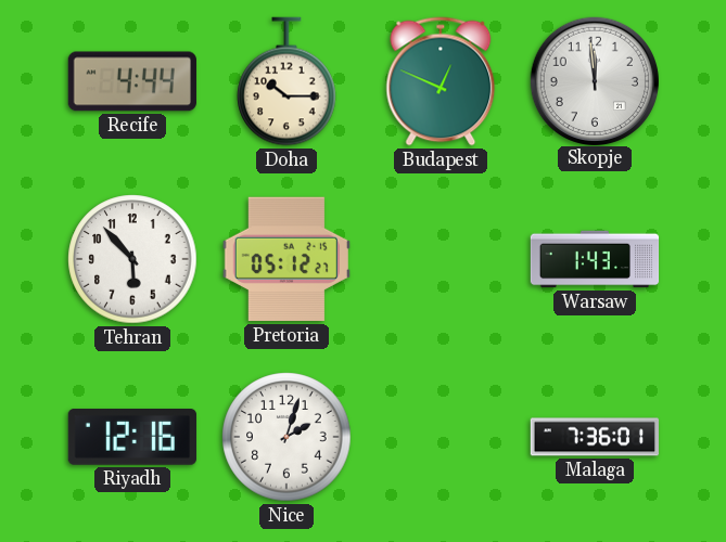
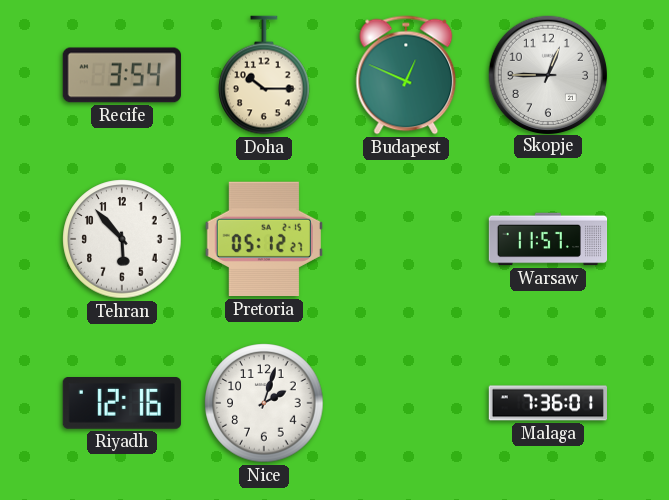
Recife: 4:44 -> 3:54
Skopje: 11:59 -> 12:45
Warsaw: 1:43 -> 11:57
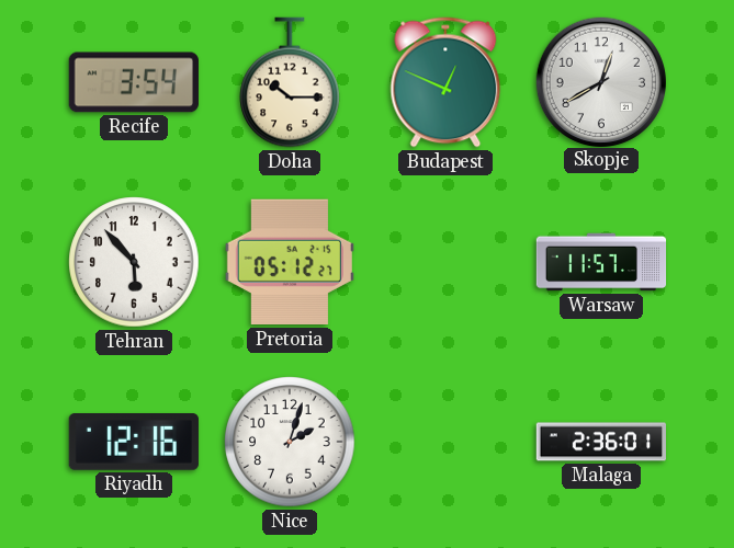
Skopje: 12:45 -> 12:40
Malaga: 7:36 -> 2:36
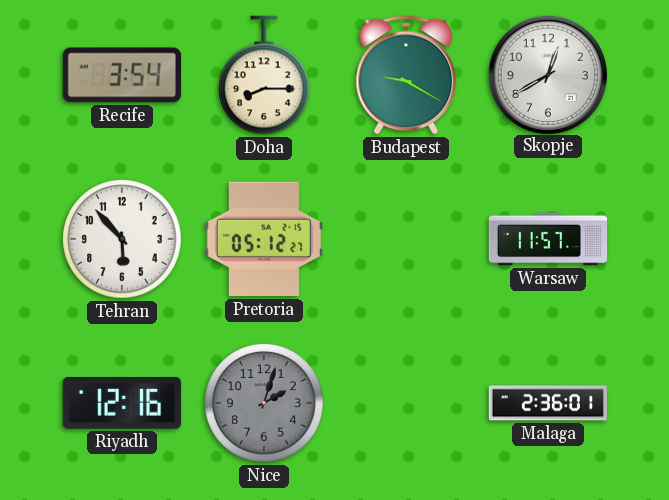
Doha: 10:15 -> 8:15
Budapest: 12:49 -> 9:20
Nice dial: white -> grey
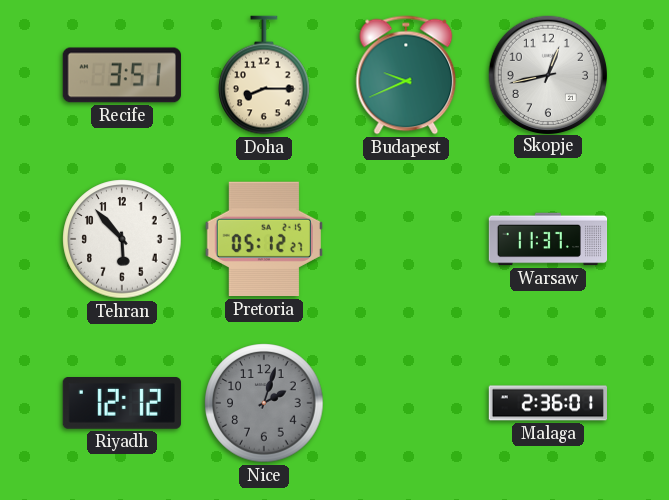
Recife: 3:54 -> 3:51
Budapest: 9:20 -> 9:41
Skopje: 12:40 -> 12:43
Warsaw: 11:57 -> 11:37
Riyadh: 12:16 -> 12:12
